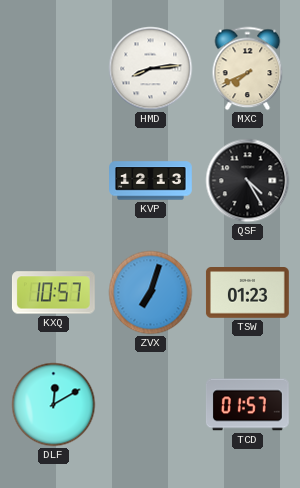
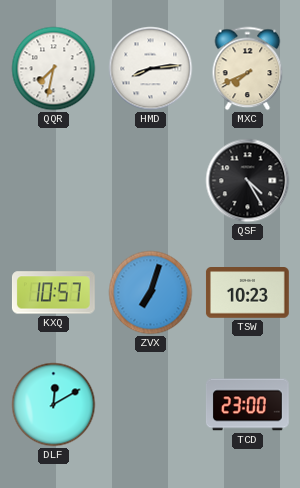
QQR: none -> 7:32
KVP: 12:13 -> none
TSW: 01:23 -> 10:23
TCD: 01:57 -> 23:00
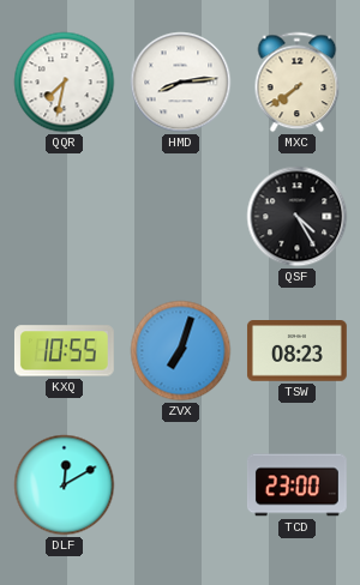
MXC: 7:41 -> 7:39
KXQ: 10:57 -> 10:55
TSW: 10:23 -> 08:23
